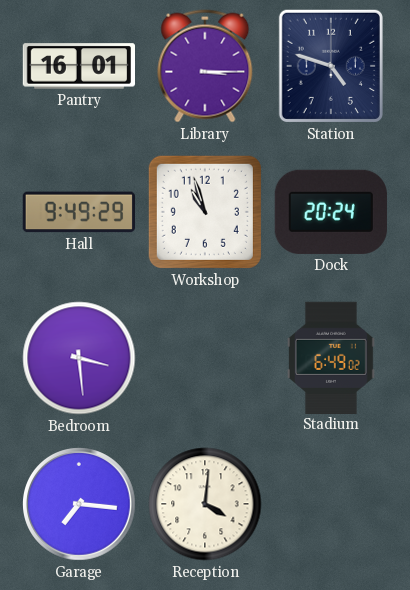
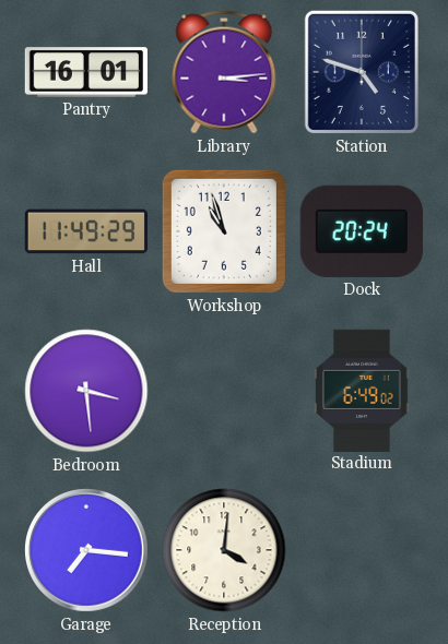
Library: 3:15 -> 3:14
Hall: 9:49 -> 11:49
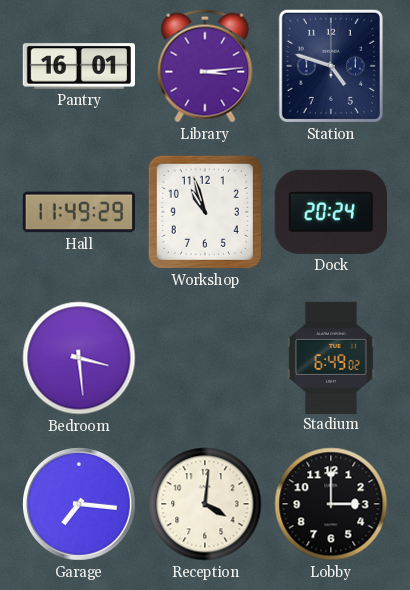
Lobby: none -> 3:00
